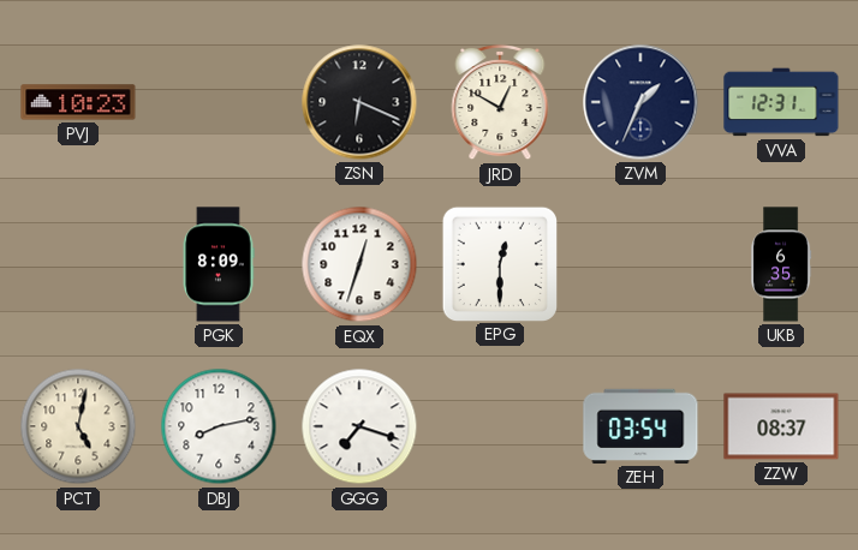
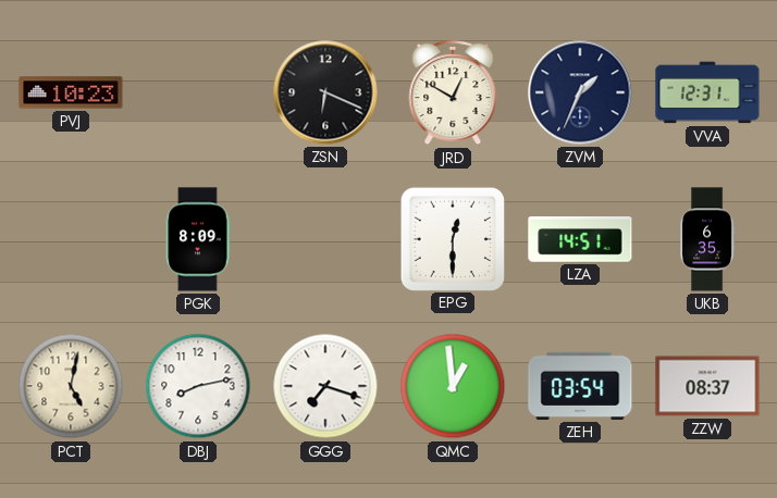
EQX: 12:33 -> none
LZA: none -> 14:51
QMC: none -> 12:59
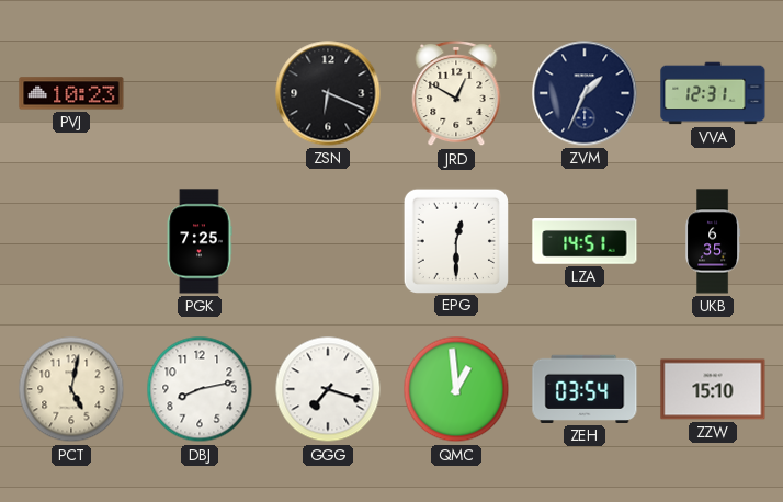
PGK: 8:09 -> 7:25
ZZW: 08:37 -> 15:10
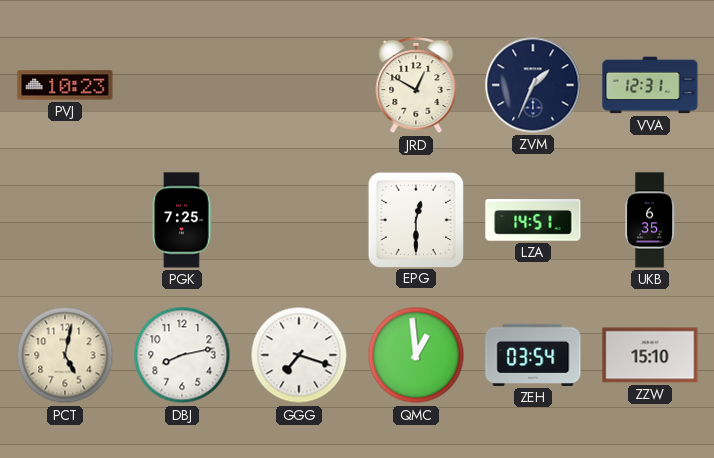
ZSN: 6:19 -> none
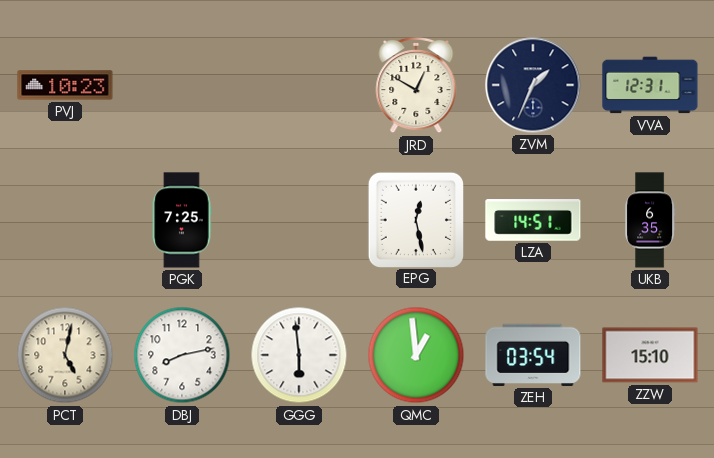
EPG: 12:30 -> 12:28
GGG: 7:18 -> 5:59
